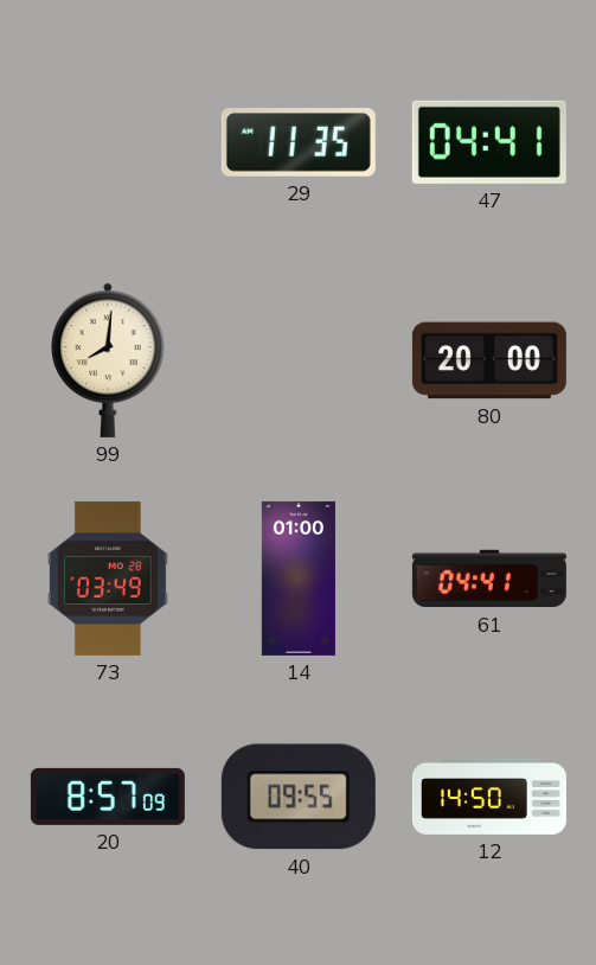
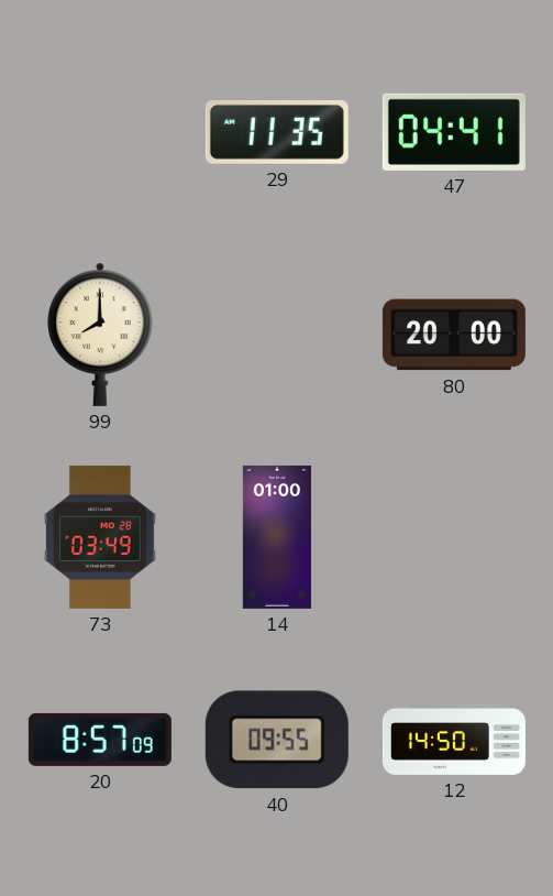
99: 8:01 -> 8:00
61: 04:41 -> none
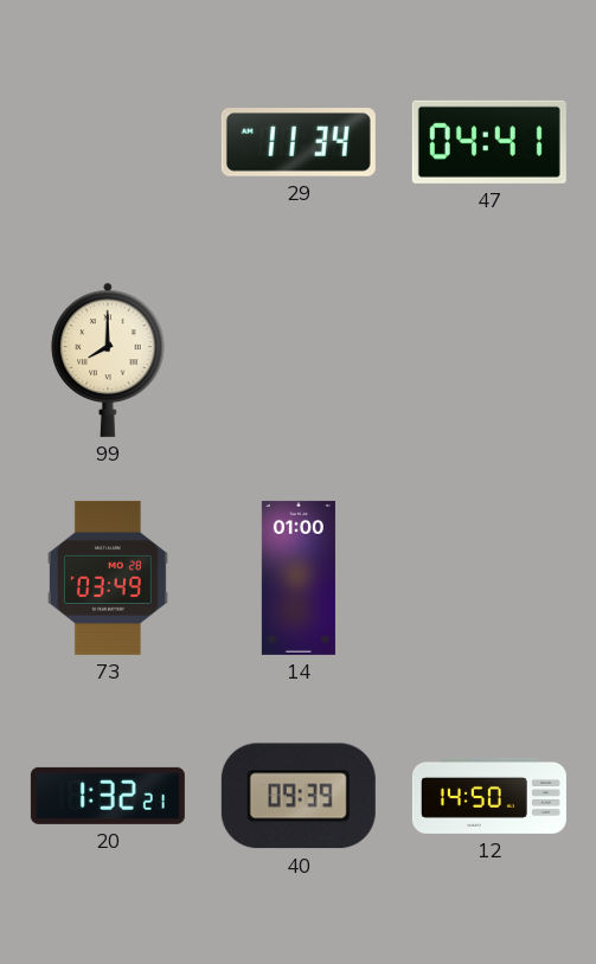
29: 11:35 -> 11:34
80: 20:00 -> none
20: 8:57 -> 1:32
40: 09:55 -> 09:39
